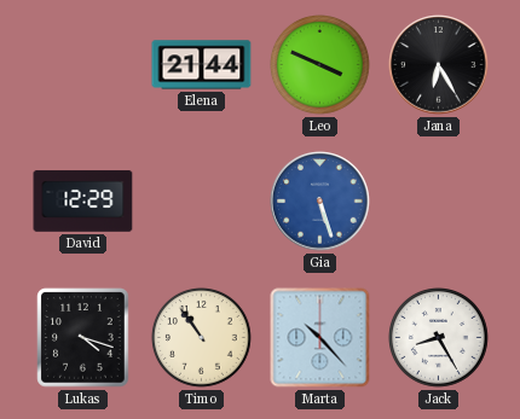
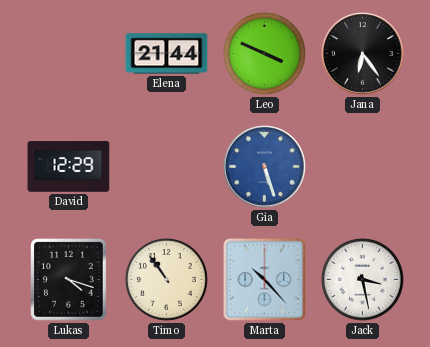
Jana: 6:25 -> 6:24
Jack: 8:25 -> 3:28
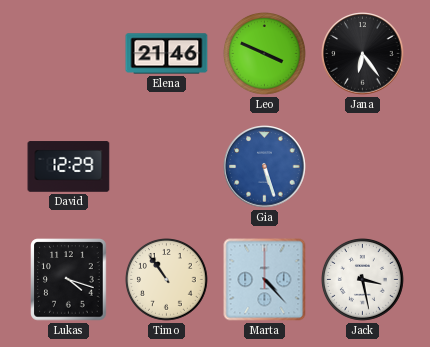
Elena: 21:44 -> 21:46
Marta: 10:23 -> 4:23
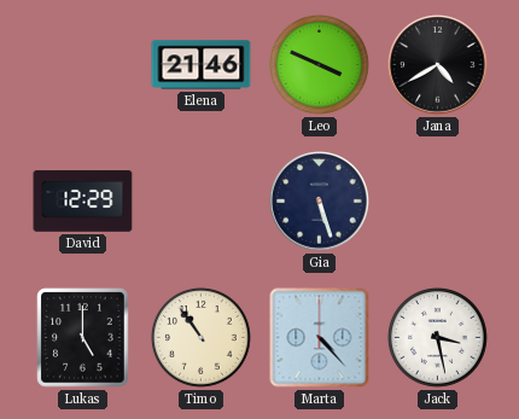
Jana: 6:24 -> 4:40
Gia dial: blue -> navy
Lukas: 4:18 -> 5:00
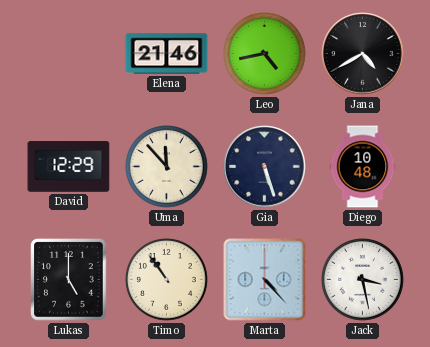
Leo: 3:49 -> 4:43
Uma: none -> 11:53
Diego: none -> 10:48
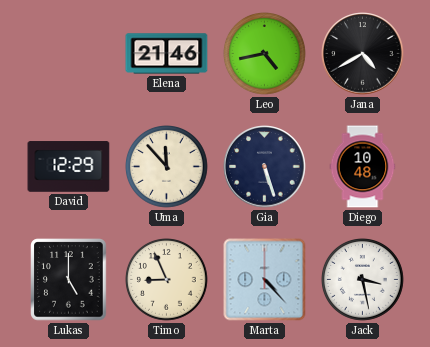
Timo: 10:54 -> 8:56
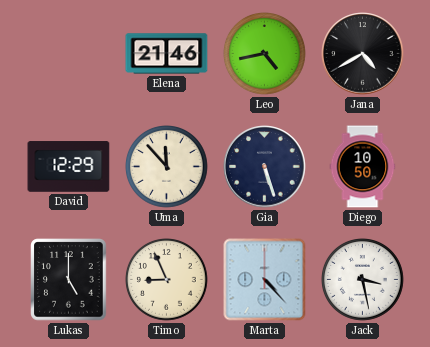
Diego: 10:48 -> 10:50
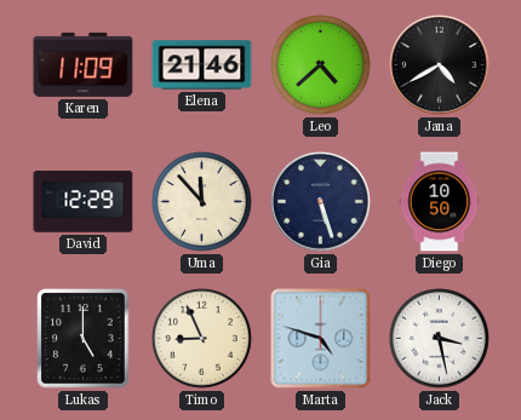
Karen: none -> 11:09
Leo: 4:43 -> 4:38
Marta: 4:23 -> 4:48
